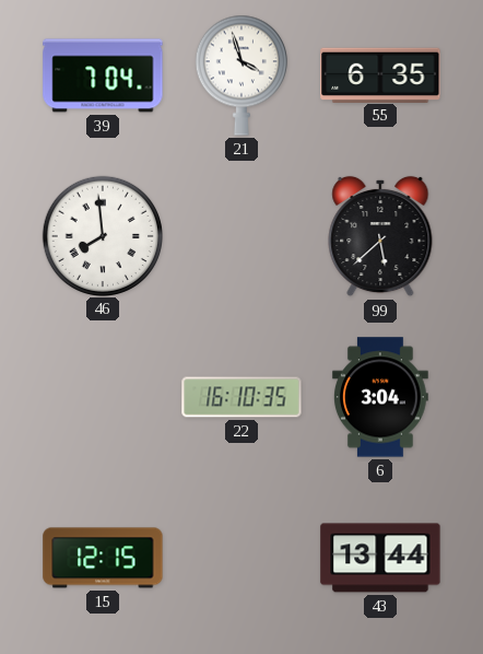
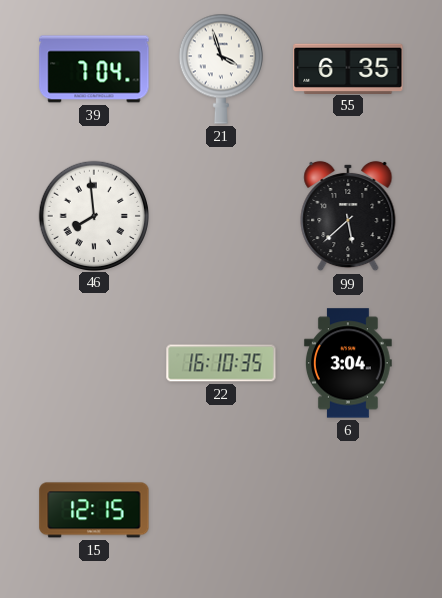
43: 13:44 -> none
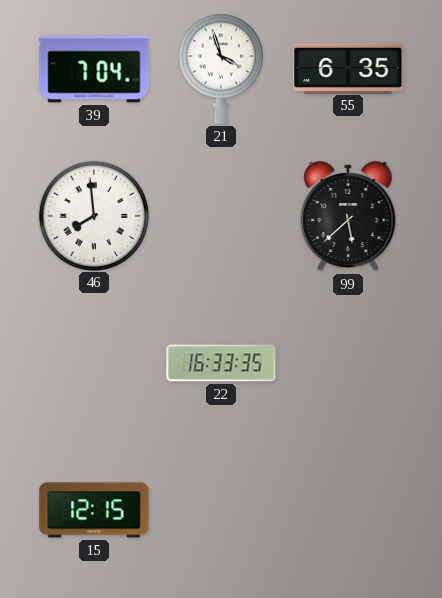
22: 16:10 -> 16:33
6: 3:04 -> none
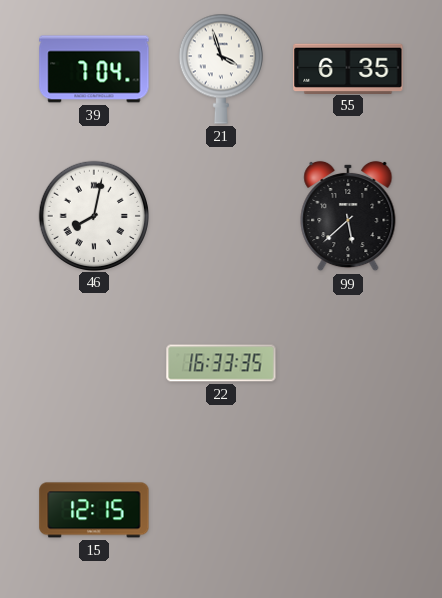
46: 7:59 -> 8:02
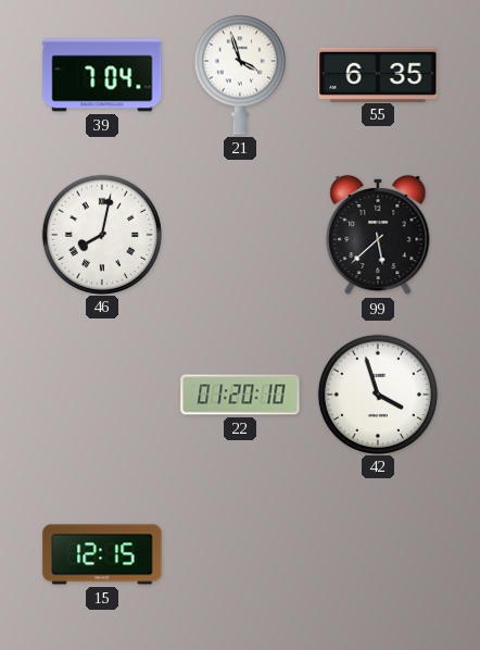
22: 16:33 -> 01:20
42: none -> 3:57
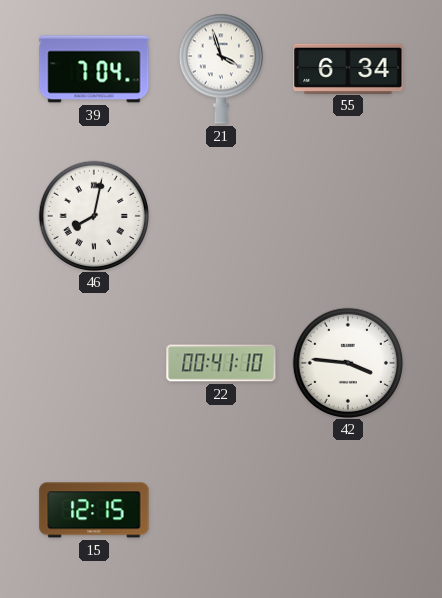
55: 6:35 -> 6:34
99: 5:38 -> none
22: 01:20 -> 00:41
42: 3:57 -> 3:46
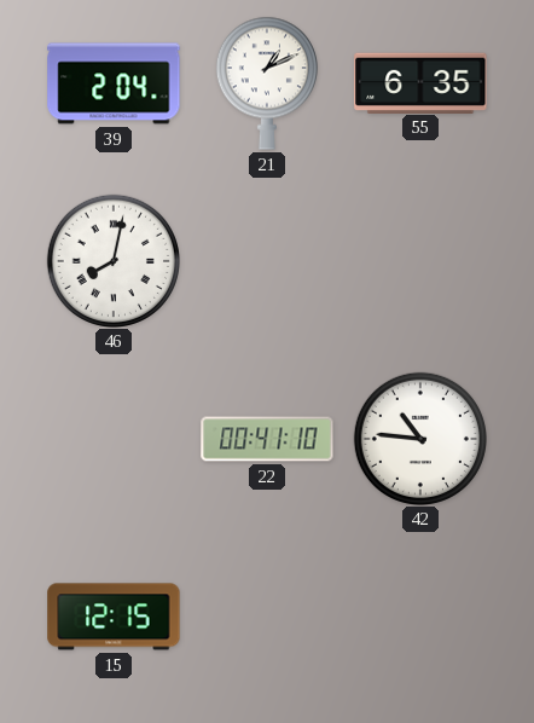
39: 7:04 -> 2:04
21: 3:57 -> 1:11
55: 6:34 -> 6:35
42: 3:46 -> 10:46
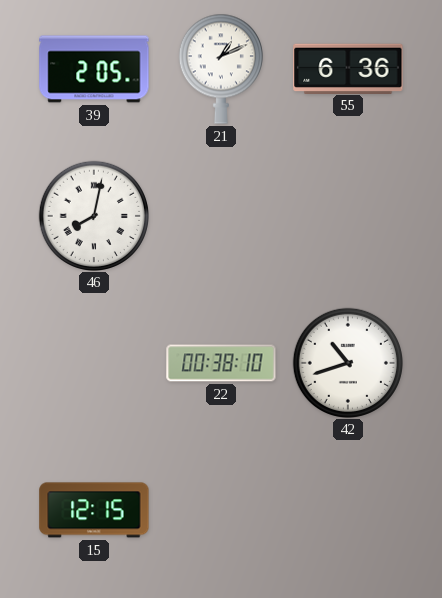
39: 2:04 -> 2:05
55: 6:35 -> 6:36
22: 00:41 -> 00:38
42: 10:46 -> 10:42
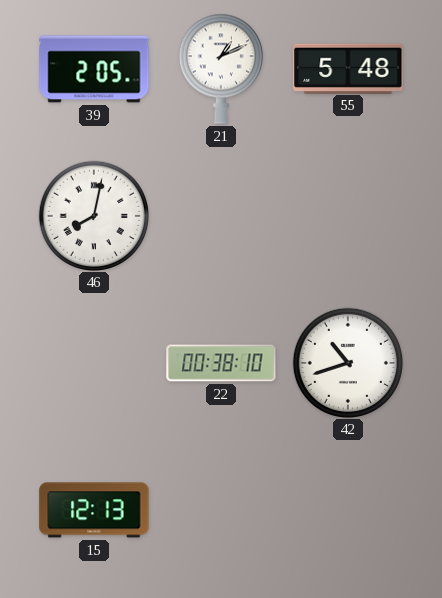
55: 6:36 -> 5:48
15: 12:15 -> 12:13
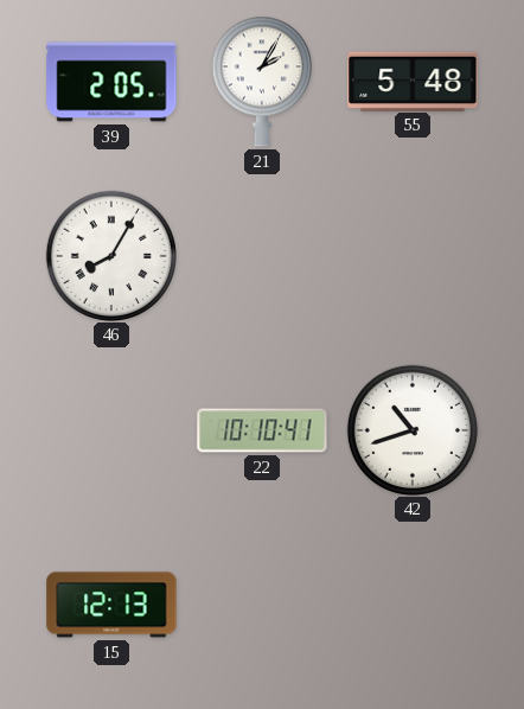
21: 1:11 -> 2:05
46: 8:02 -> 8:05
22: 00:38 -> 10:10
